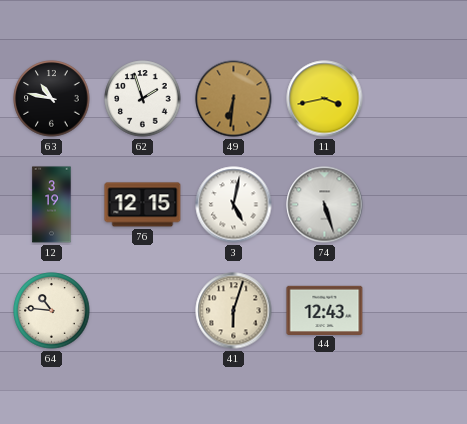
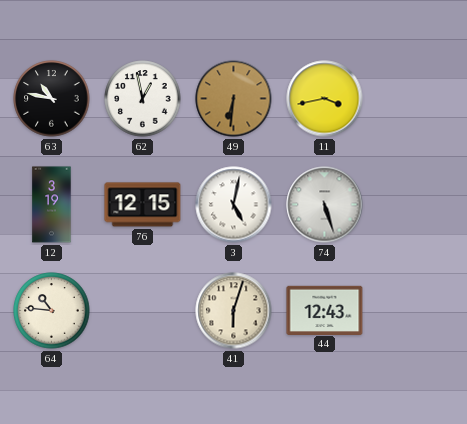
62: 1:57 -> 12:58
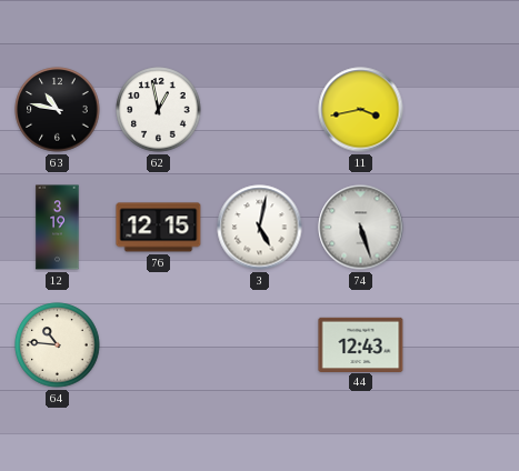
49: 6:31 -> none
41: 6:03 -> none
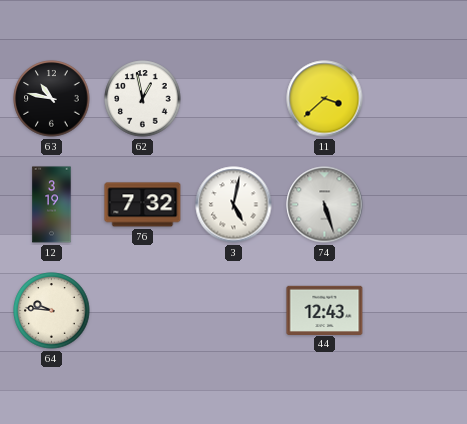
11: 3:43 -> 3:38
76: 12:15 -> 7:32
64: 10:46 -> 9:46
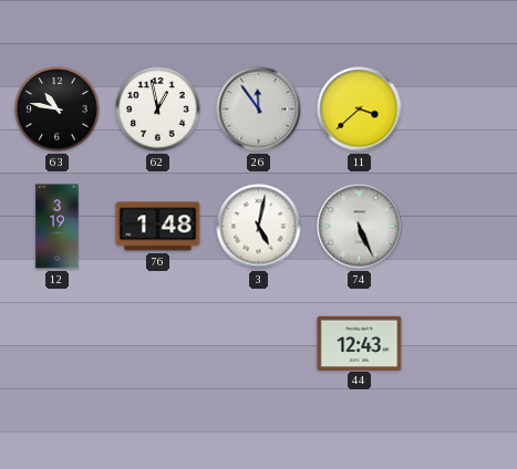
26: none -> 11:54
76: 7:32 -> 1:48
74: 5:27 -> 5:26
64: 9:46 -> none
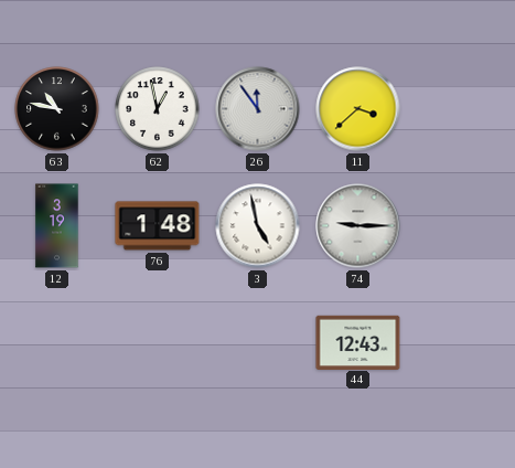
3: 5:02 -> 4:58
74: 5:26 -> 9:15
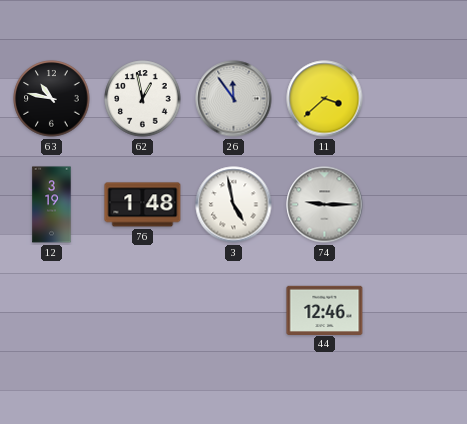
44: 12:43 -> 12:46
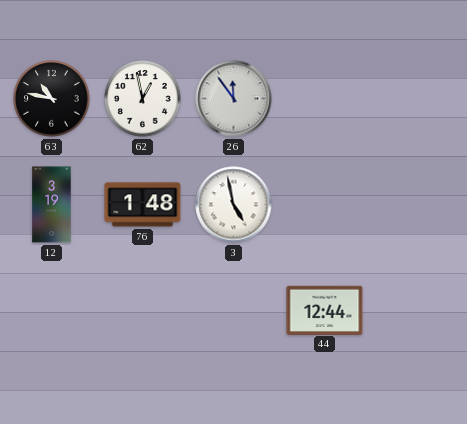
11: 3:38 -> none
74: 9:15 -> none
44: 12:46 -> 12:44
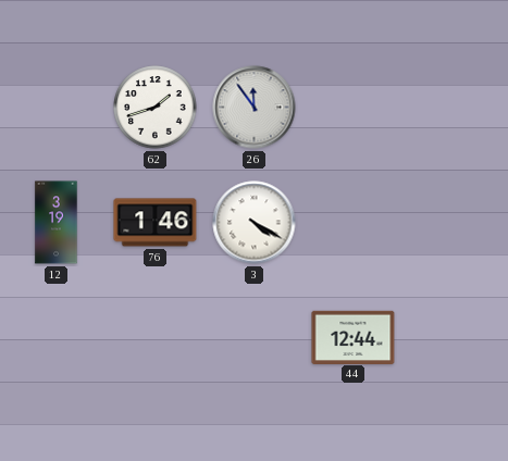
63: 10:47 -> none
62: 12:58 -> 1:42
76: 1:48 -> 1:46
3: 4:58 -> 4:20
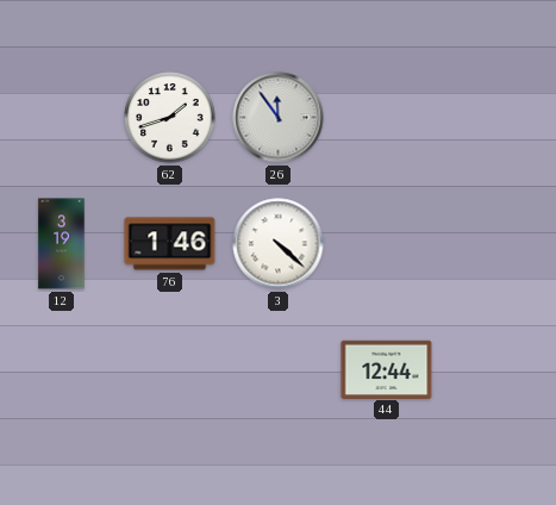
3: 4:20 -> 4:22
